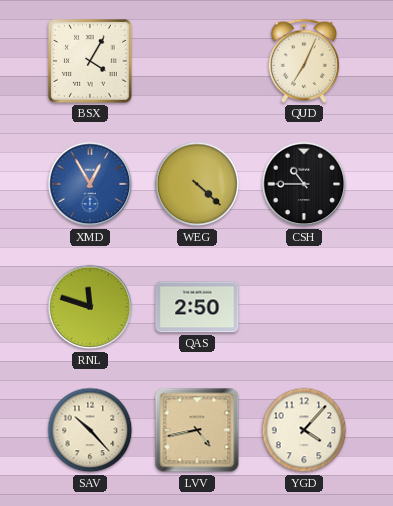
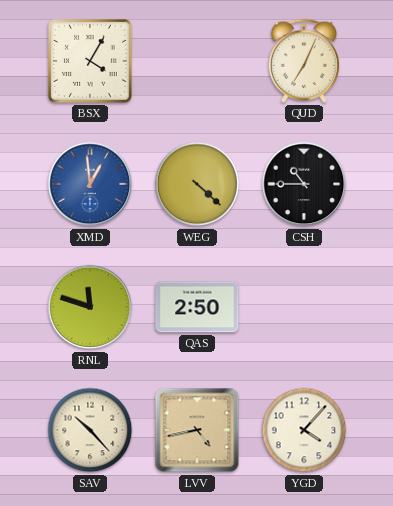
XMD: 12:55 -> 12:59
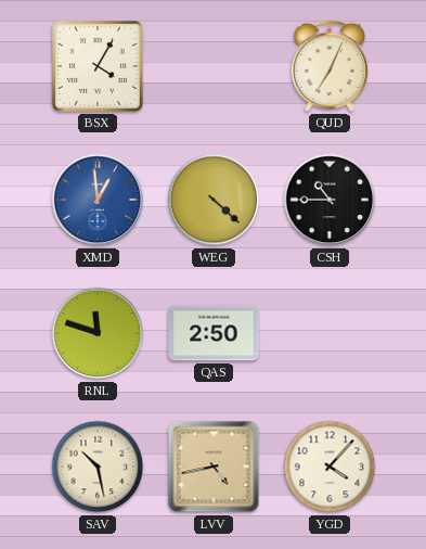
SAV: 10:23 -> 10:28
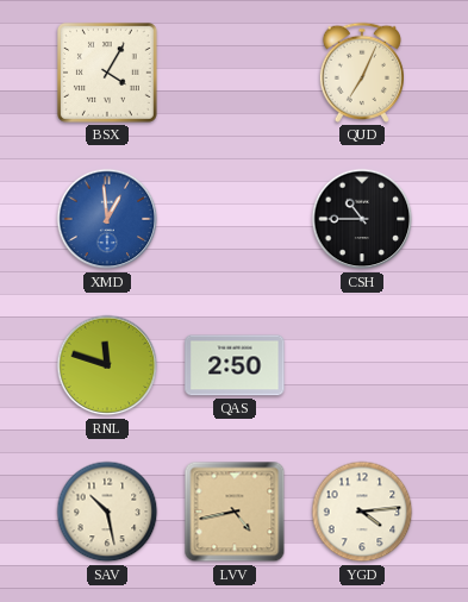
WEG: 4:22 -> none
YGD: 4:07 -> 4:14
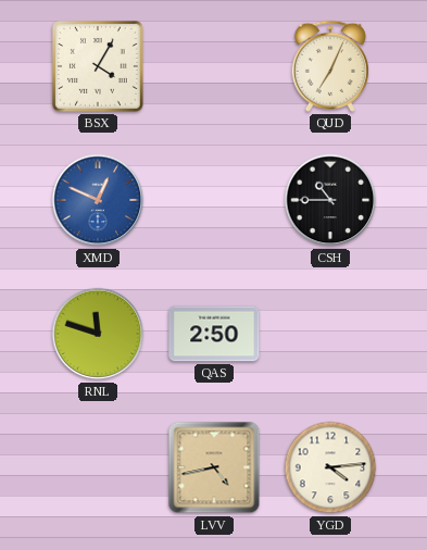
XMD: 12:59 -> 12:49
SAV: 10:28 -> none
